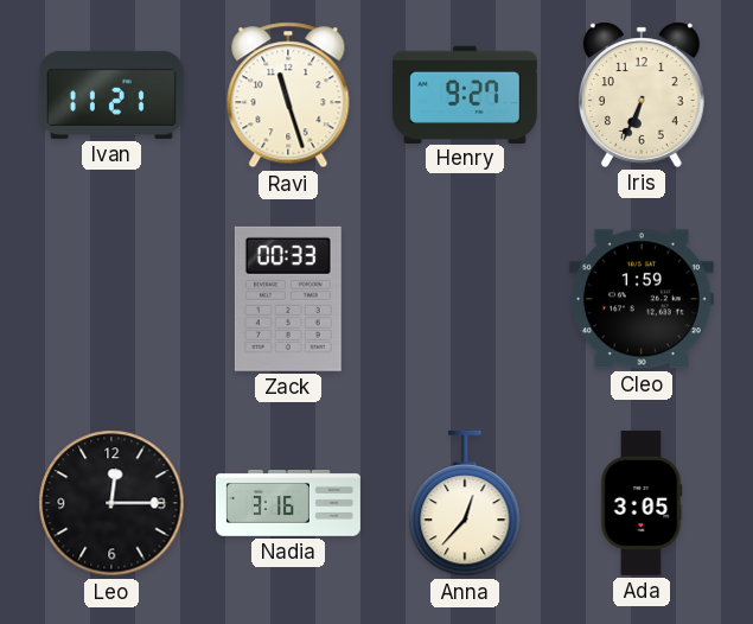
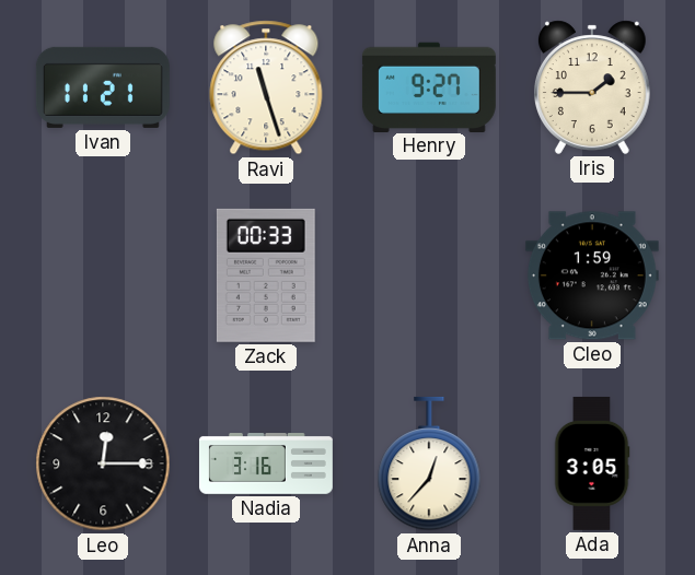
Iris: 6:34 -> 1:45
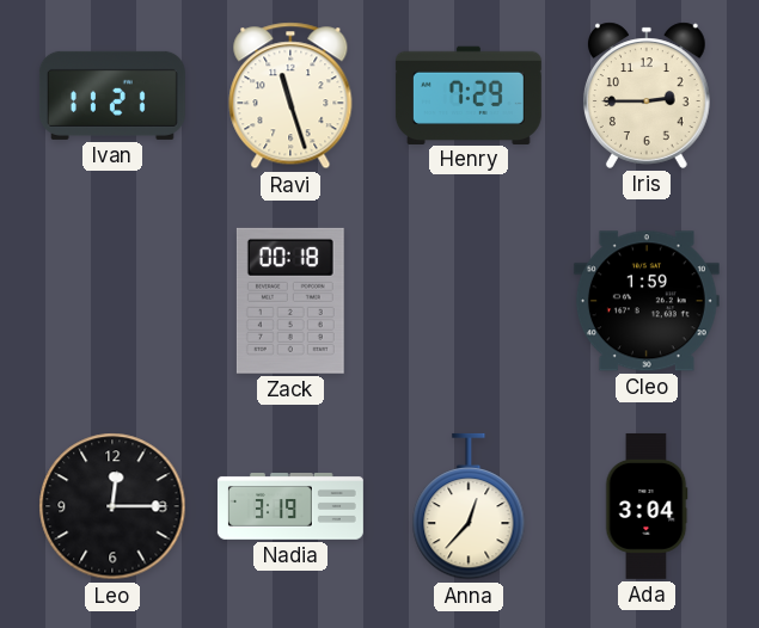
Henry: 9:27 -> 7:29
Iris: 1:45 -> 2:45
Zack: 00:33 -> 00:18
Nadia: 3:16 -> 3:19
Ada: 3:05 -> 3:04
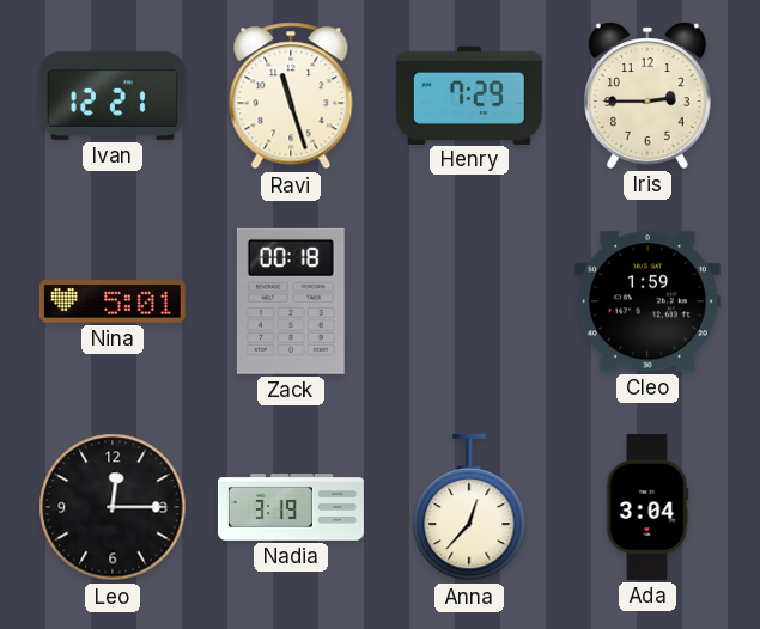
Ivan: 11:21 -> 12:21
Nina: none -> 5:01
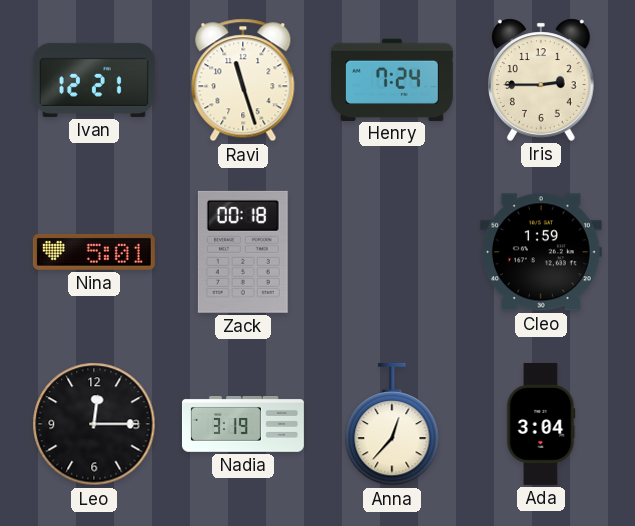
Henry: 7:29 -> 7:24
